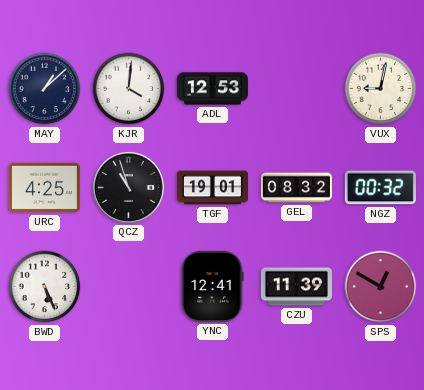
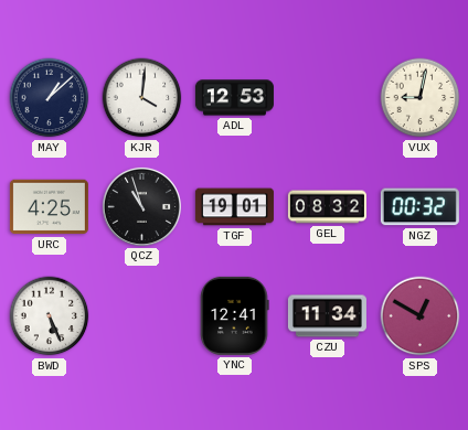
CZU: 11:39 -> 11:34
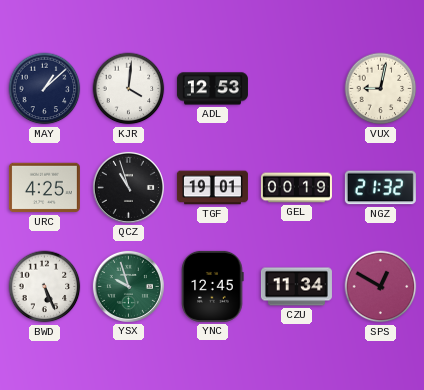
GEL: 08:32 -> 00:19
NGZ: 00:32 -> 21:32
YSX: none -> 9:57
YNC: 12:41 -> 12:45
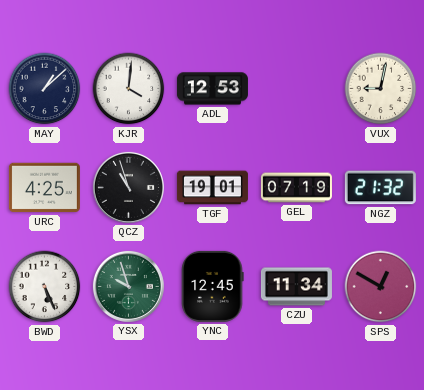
GEL: 00:19 -> 07:19
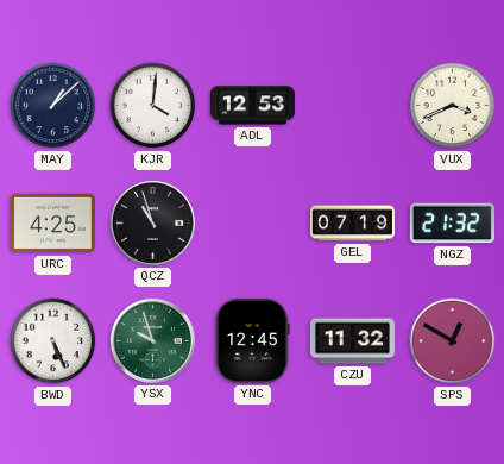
VUX: 9:02 -> 3:41
TGF: 19:01 -> none
CZU: 11:34 -> 11:32
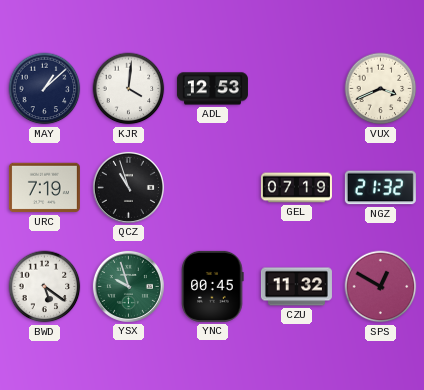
URC: 4:25 -> 7:19
BWD: 5:26 -> 5:21
YNC: 12:45 -> 00:45
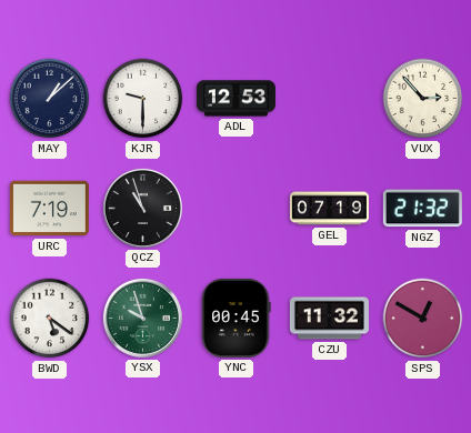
KJR: 4:01 -> 9:30
VUX: 3:41 -> 2:53
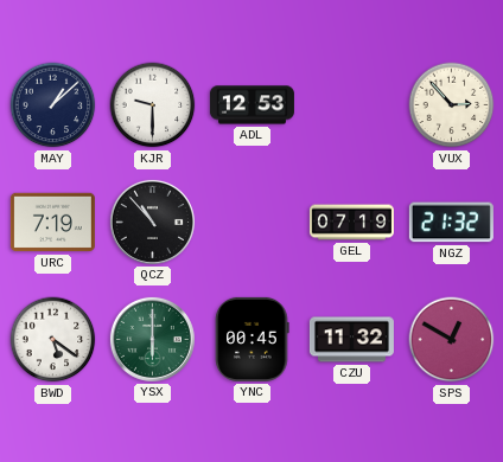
QCZ: 10:57 -> 10:53
YSX: 9:57 -> 6:00
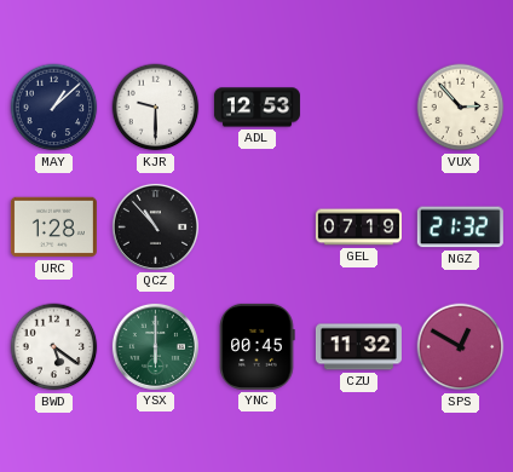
URC: 7:19 -> 1:28
